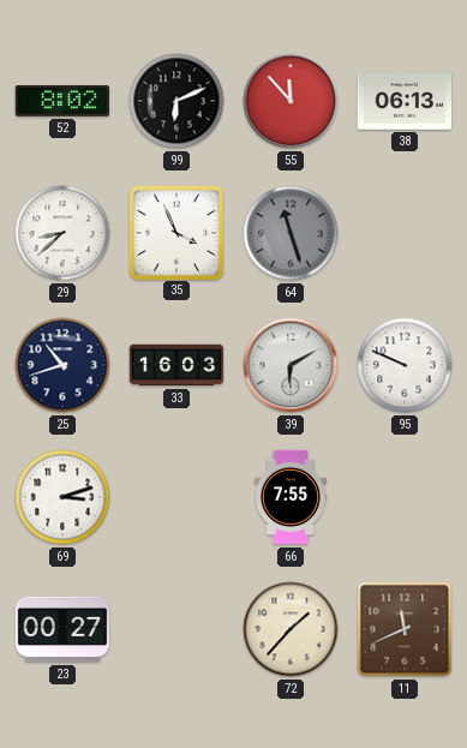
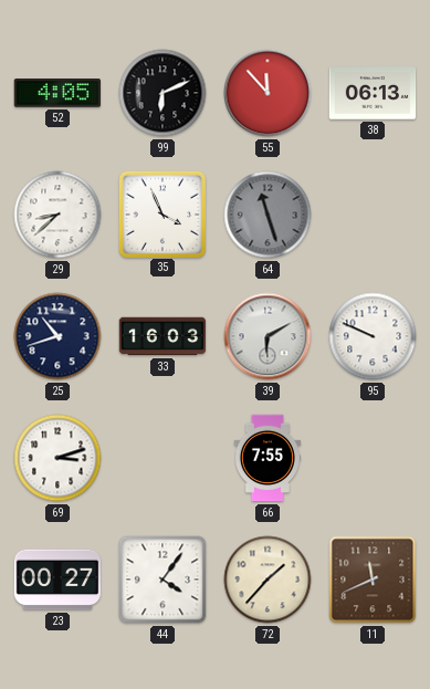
52: 8:02 -> 4:05
44: none -> 4:06
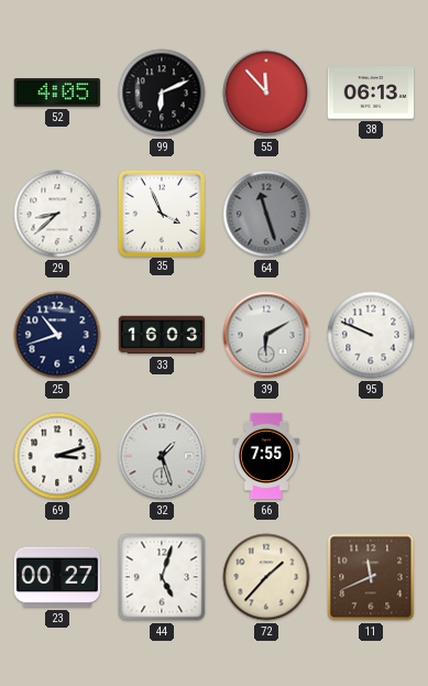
32: none -> 1:27
44: 4:06 -> 5:03
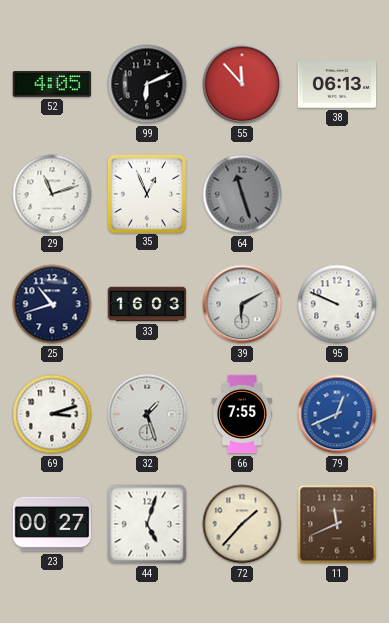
29: 8:38 -> 11:12
35: 3:56 -> 12:56
79: none -> 12:41
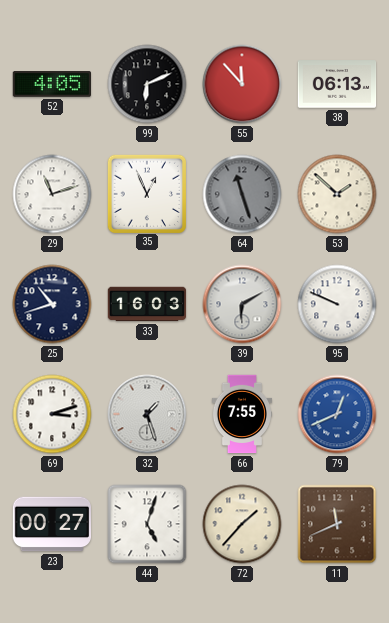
53: none -> 1:52
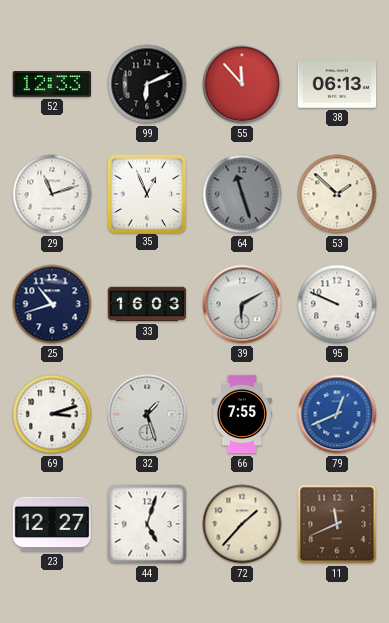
52: 4:05 -> 12:33
23: 00:27 -> 12:27
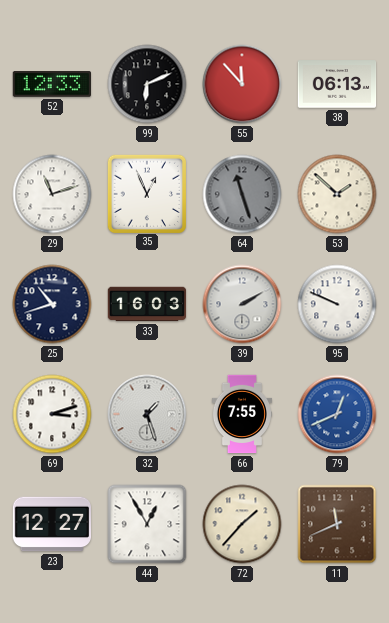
39: 6:10 -> 2:10
44: 5:03 -> 12:55
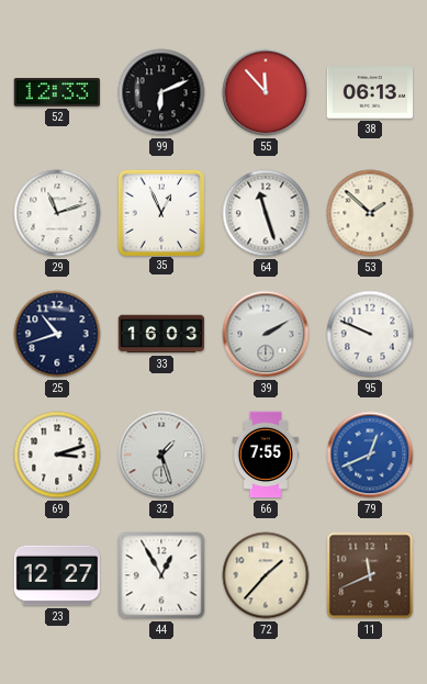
64 dial: grey -> white
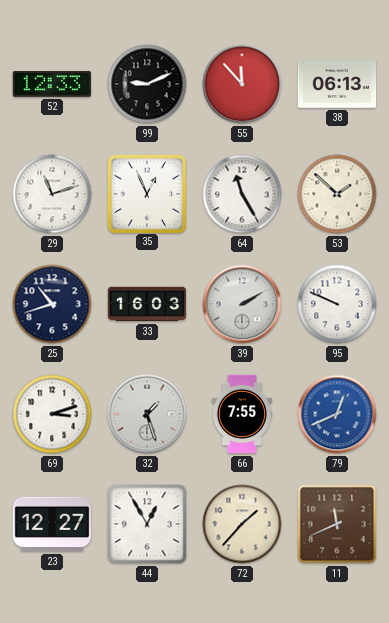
99: 6:11 -> 9:11
64: 11:27 -> 11:25
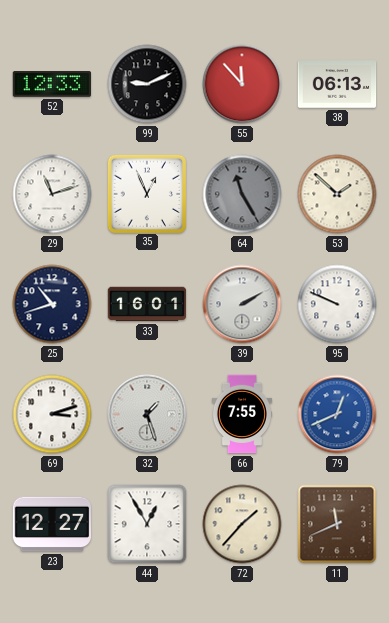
64 dial: white -> grey
33: 16:03 -> 16:01
